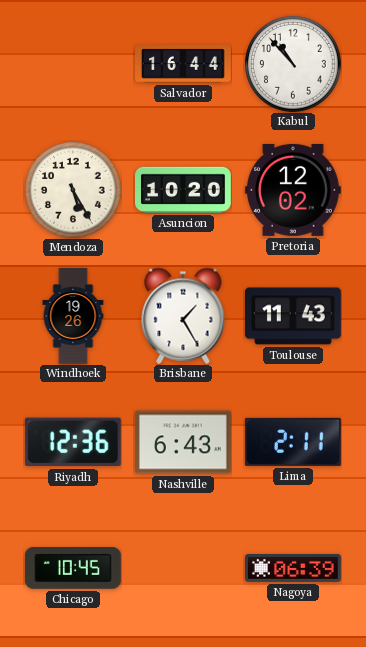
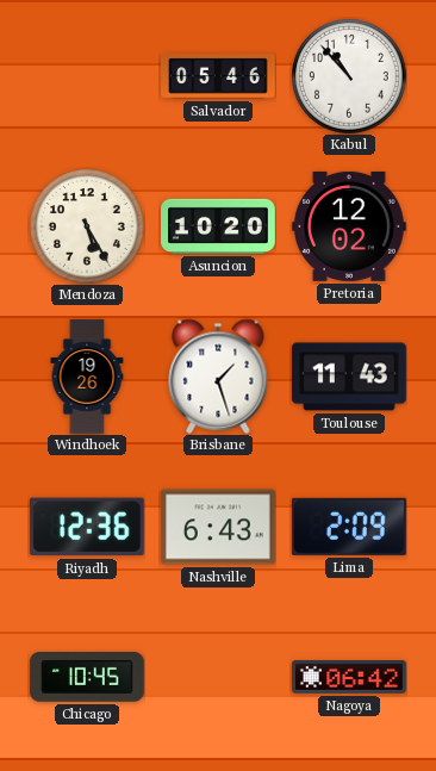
Salvador: 16:44 -> 05:46
Brisbane: 1:25 -> 1:27
Lima: 2:11 -> 2:09
Nagoya: 06:39 -> 06:42
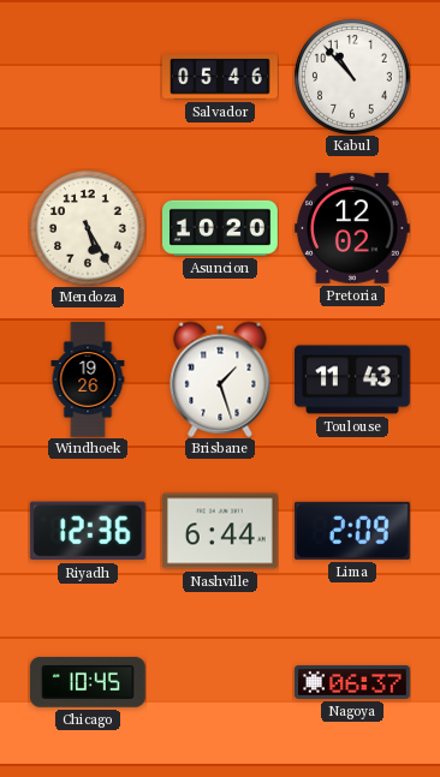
Nashville: 6:43 -> 6:44
Nagoya: 06:42 -> 06:37
